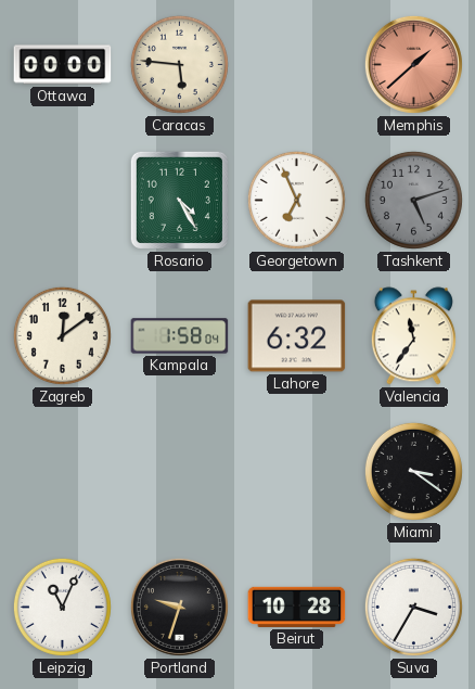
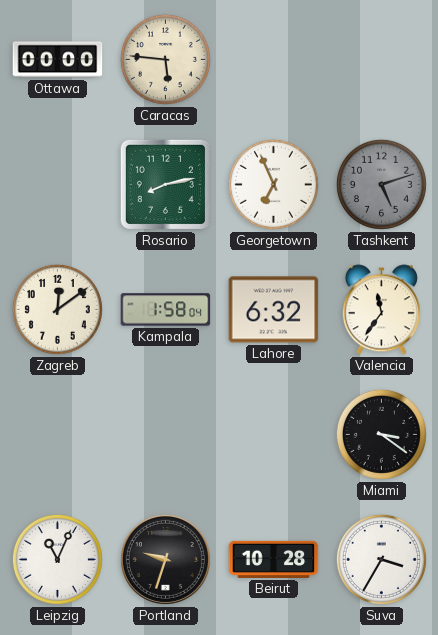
Memphis: 1:38 -> none
Rosario: 4:25 -> 8:13
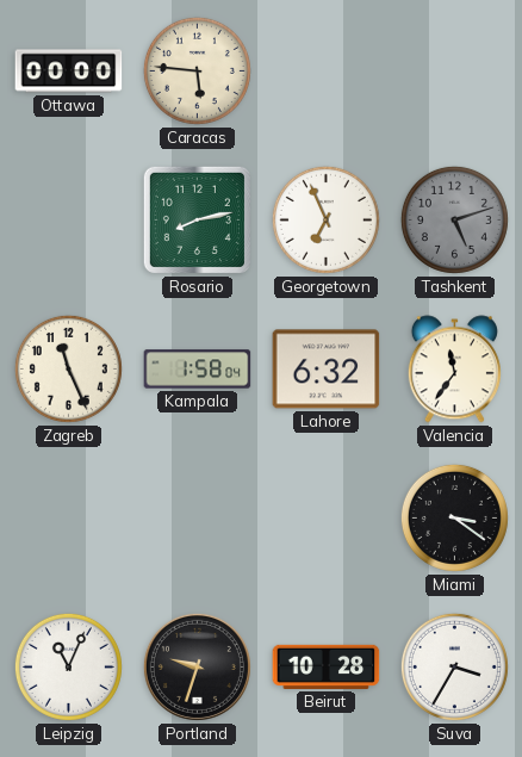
Zagreb: 12:09 -> 11:26
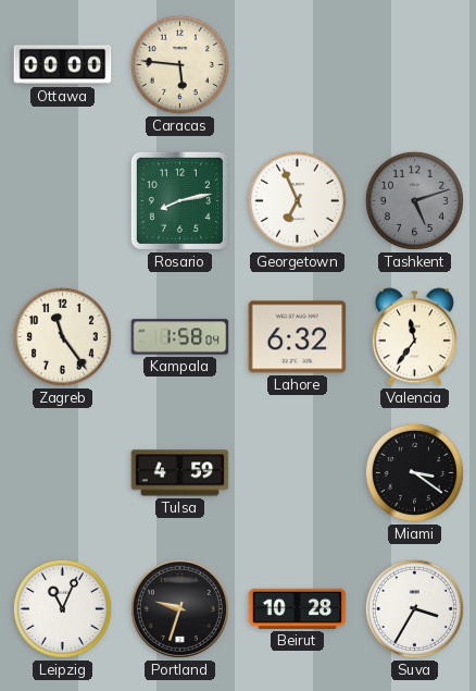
Zagreb: 11:26 -> 11:24
Tulsa: none -> 4:59
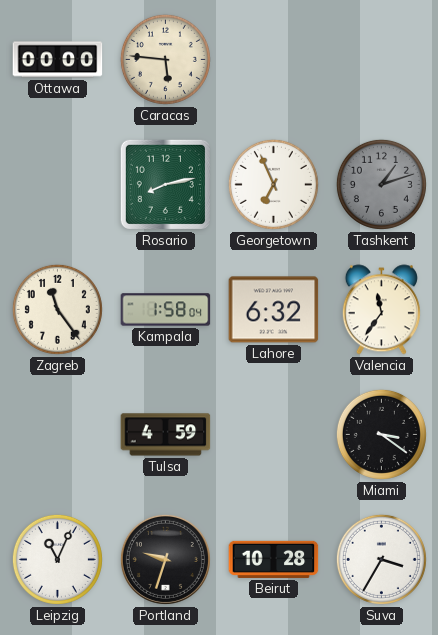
Tashkent: 5:12 -> 1:12
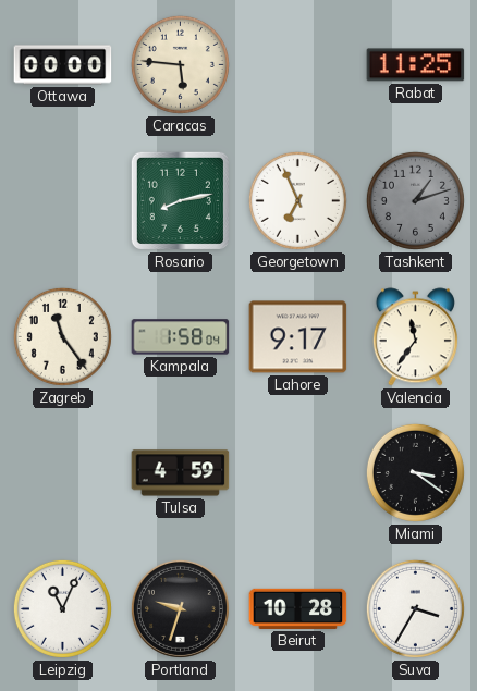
Rabat: none -> 11:25
Lahore: 6:32 -> 9:17
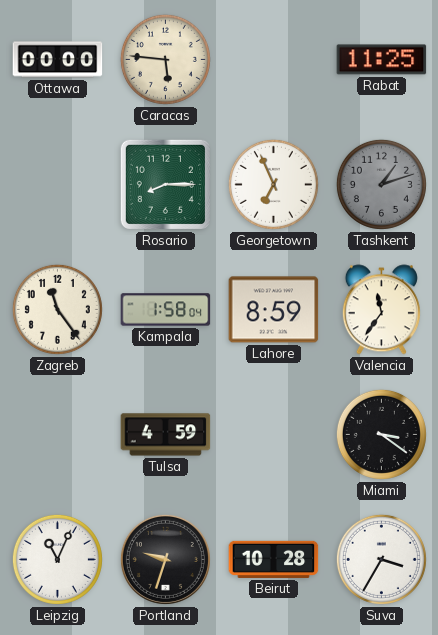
Rosario: 8:13 -> 8:15
Lahore: 9:17 -> 8:59
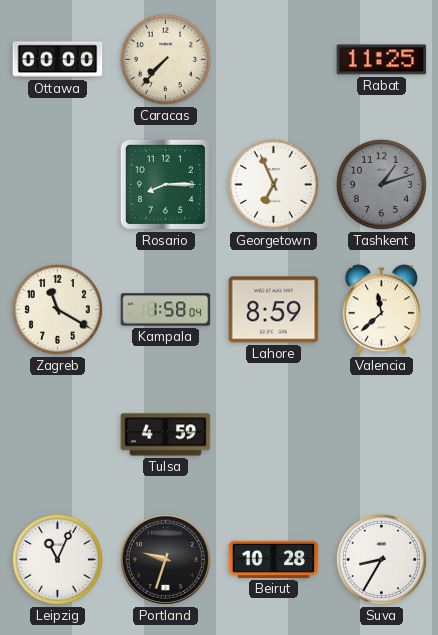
Caracas: 5:46 -> 7:37
Zagreb: 11:24 -> 11:20
Valencia: 11:36 -> 11:38
Miami: 3:21 -> none
Suva: 3:35 -> 8:35
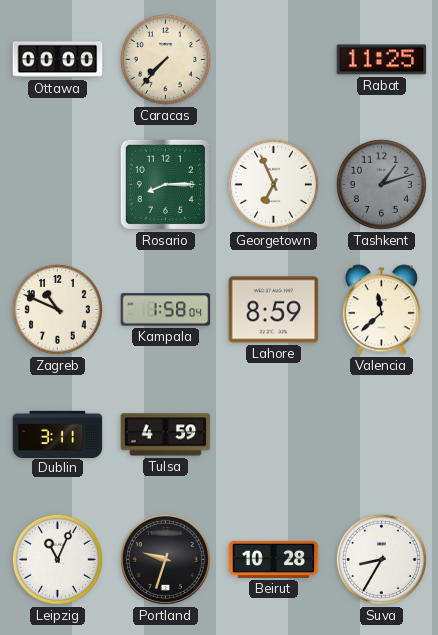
Zagreb: 11:20 -> 10:49
Dublin: none -> 3:11
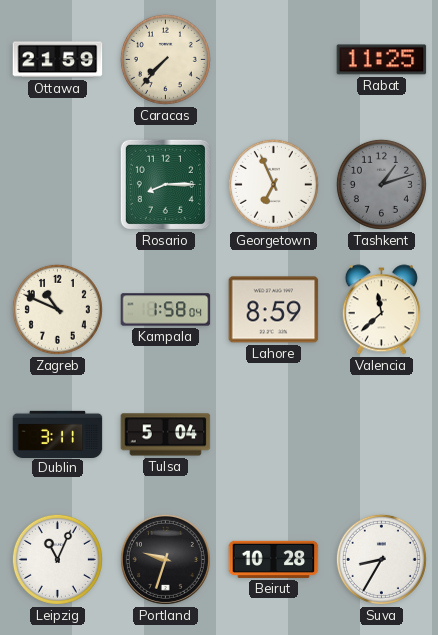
Ottawa: 00:00 -> 21:59
Tulsa: 4:59 -> 5:04
